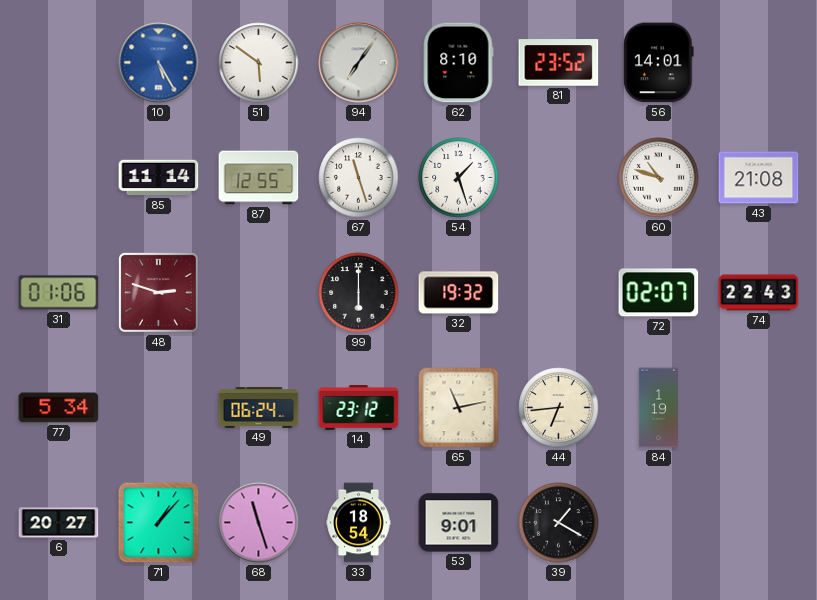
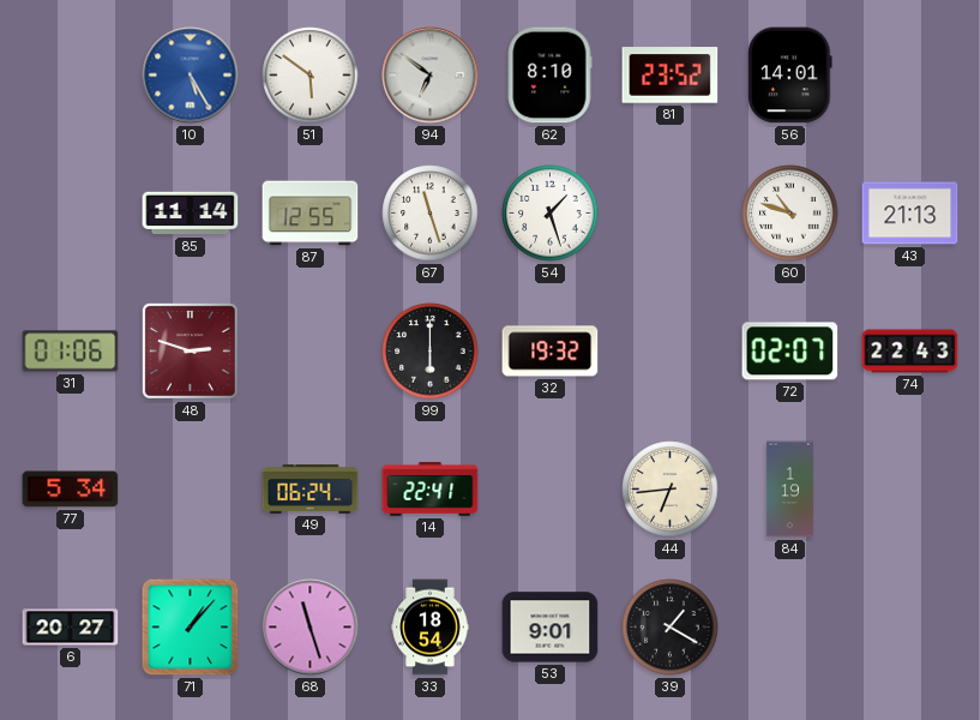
94: 7:06 -> 6:51
43: 21:08 -> 21:13
14: 23:12 -> 22:41
65: 11:13 -> none
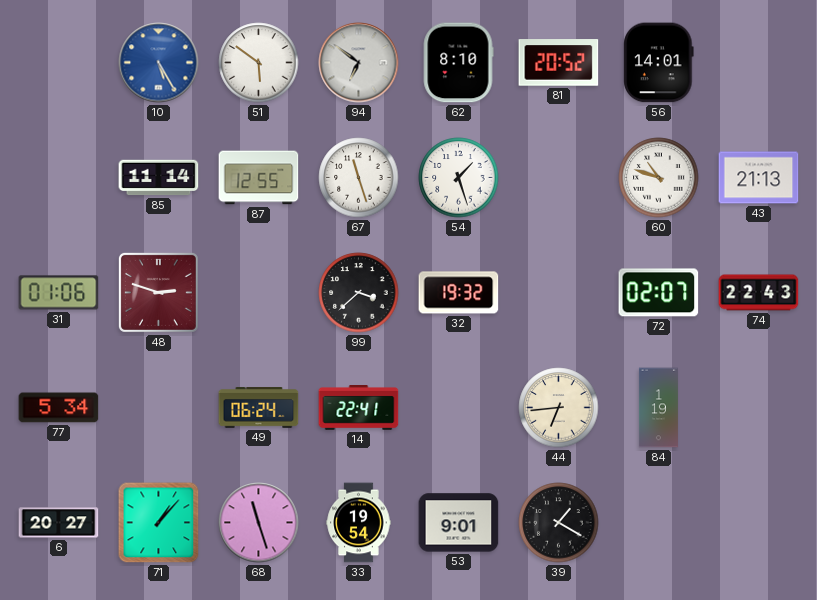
81: 23:52 -> 20:52
99: 6:00 -> 3:38
33: 18:54 -> 19:54
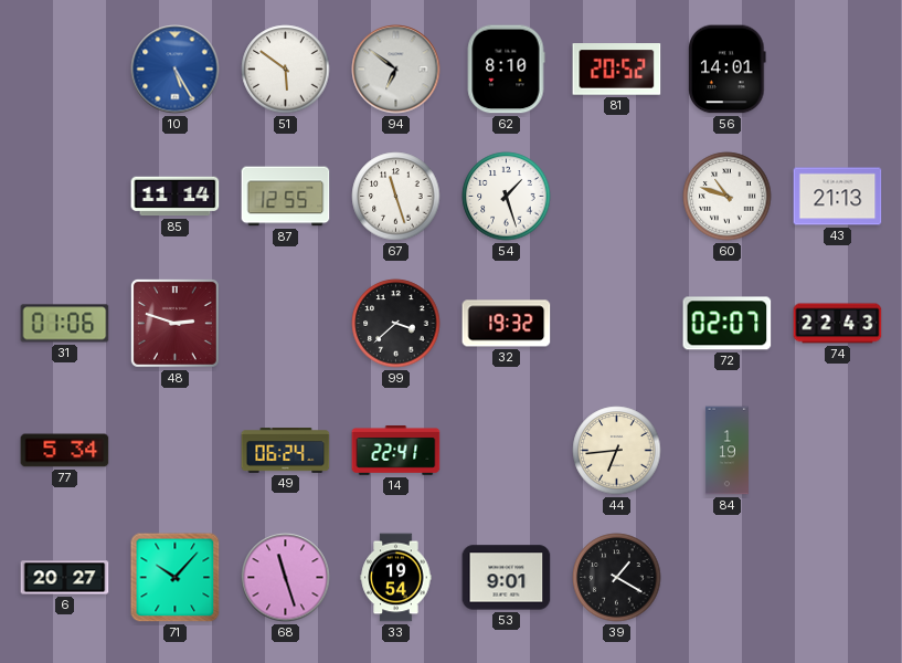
71: 1:07 -> 10:07
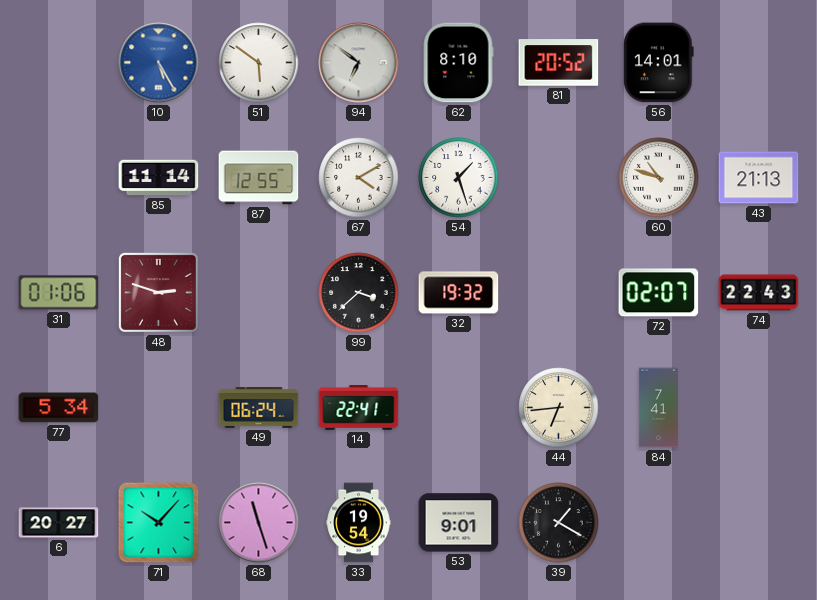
67: 11:27 -> 4:10
84: 1:19 -> 7:41
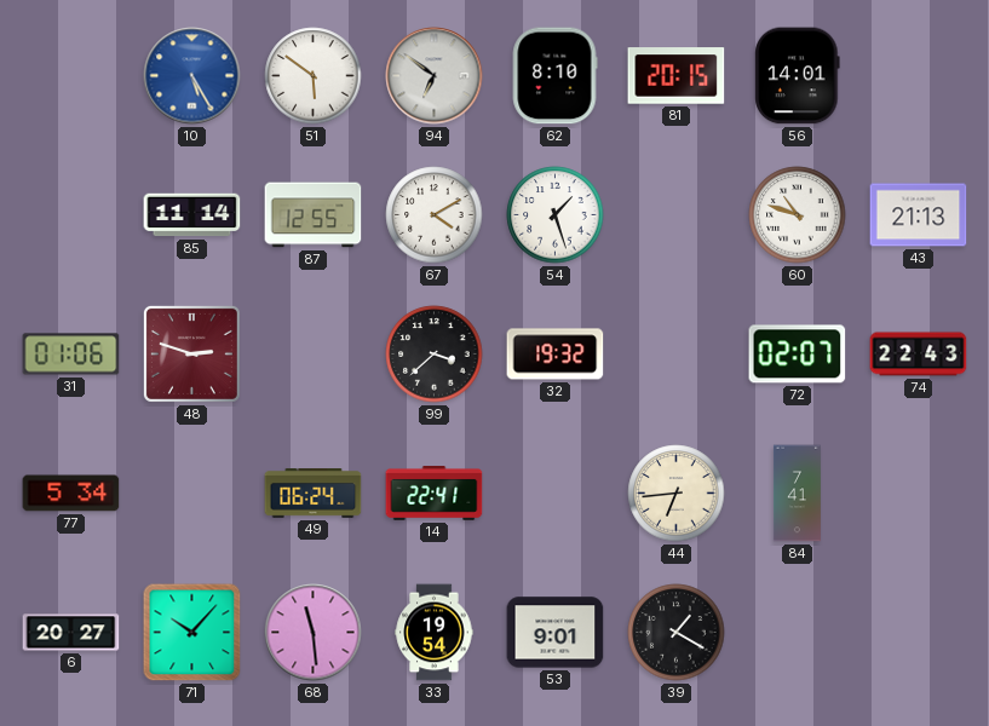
81: 20:52 -> 20:15
68: 11:27 -> 11:29
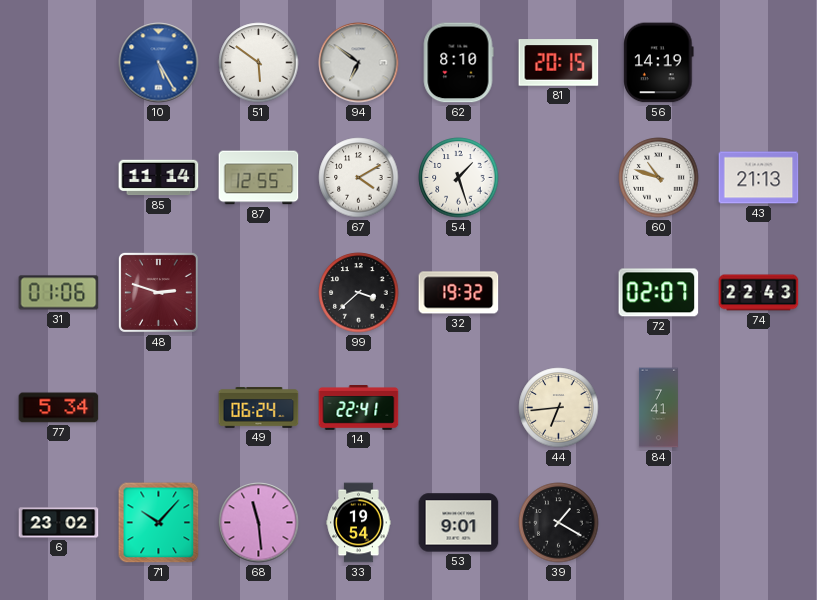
56: 14:01 -> 14:19
6: 20:27 -> 23:02
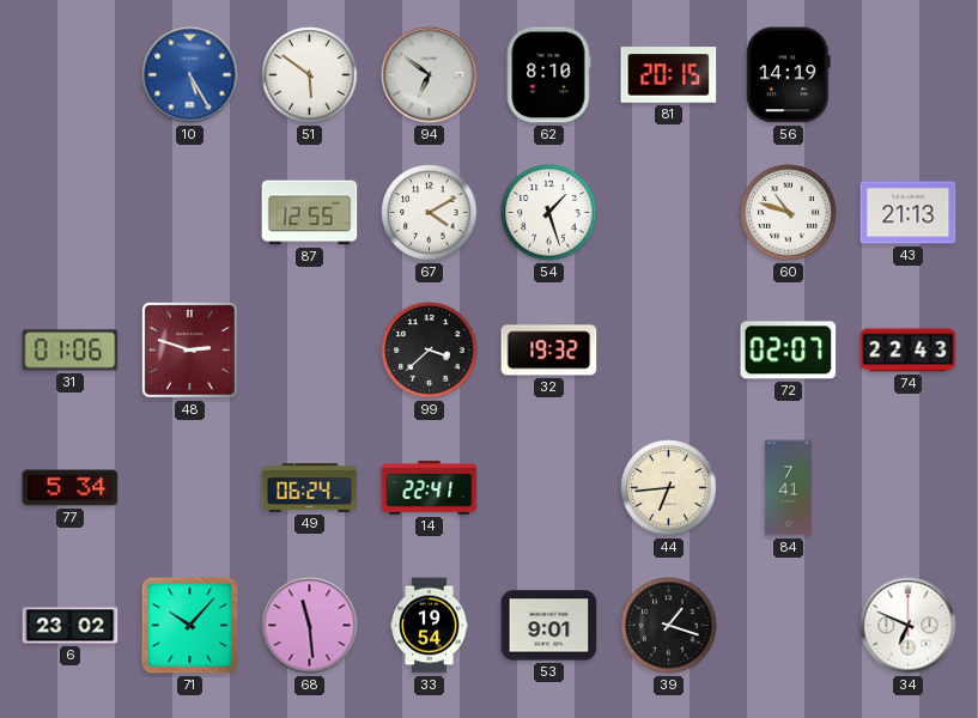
85: 11:14 -> none
39: 1:20 -> 1:18
34: none -> 6:49
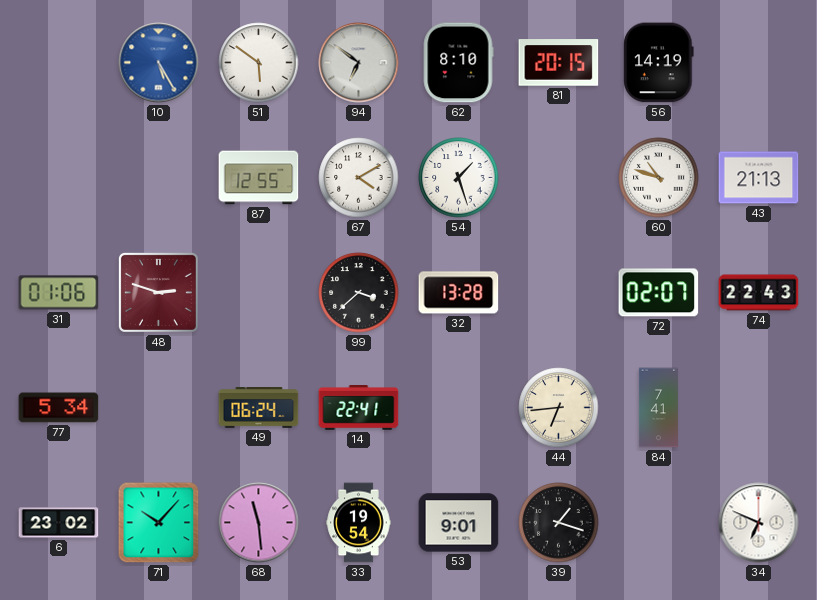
32: 19:32 -> 13:28
